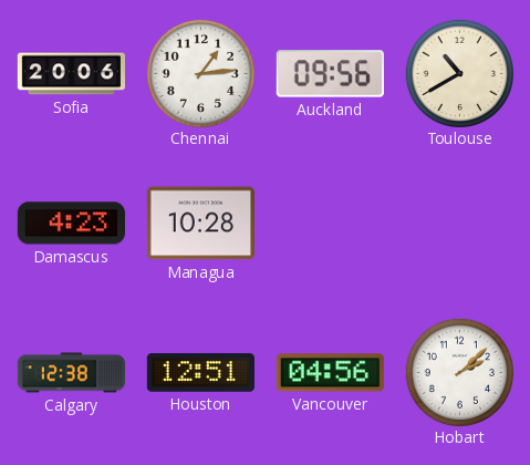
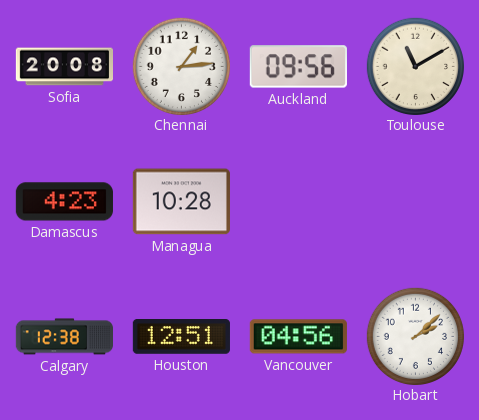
Sofia: 20:06 -> 20:08
Toulouse: 10:40 -> 11:10
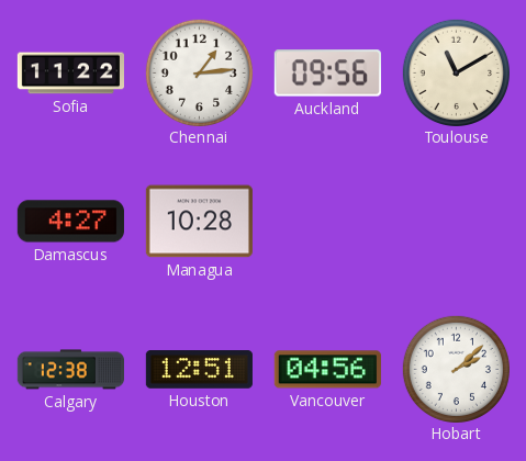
Sofia: 20:08 -> 11:22
Damascus: 4:23 -> 4:27
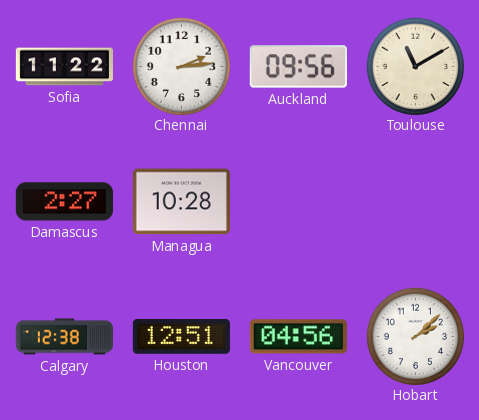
Chennai: 1:14 -> 2:14
Damascus: 4:27 -> 2:27
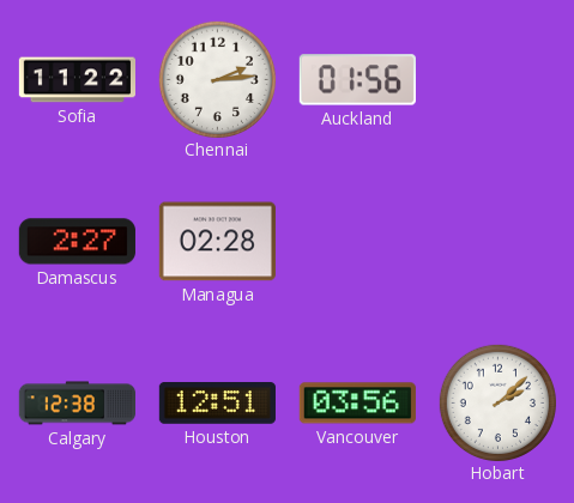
Auckland: 09:56 -> 01:56
Toulouse: 11:10 -> none
Managua: 10:28 -> 02:28
Vancouver: 04:56 -> 03:56
